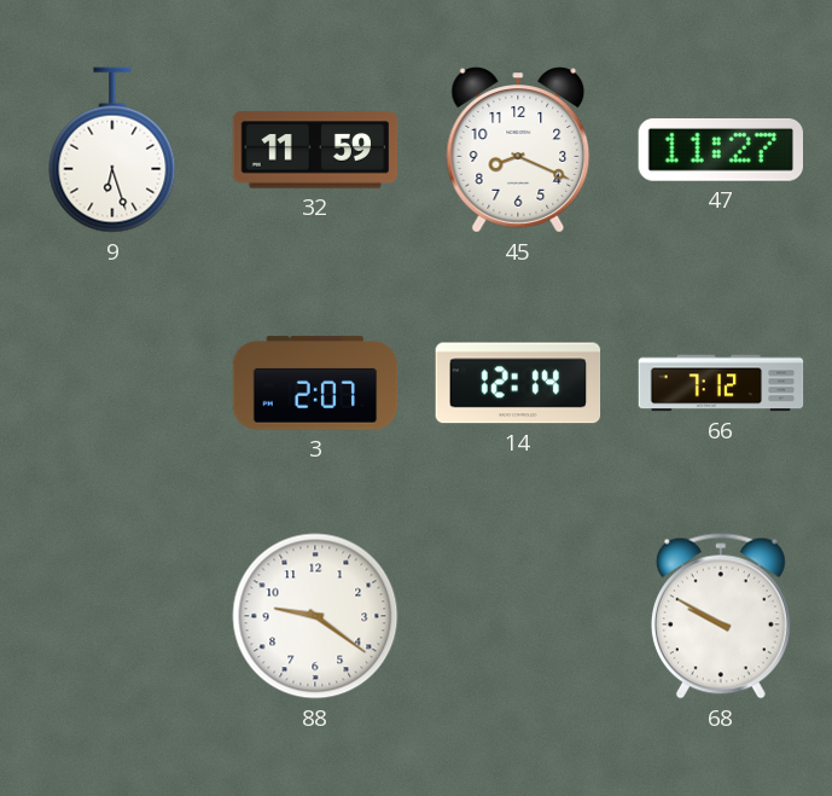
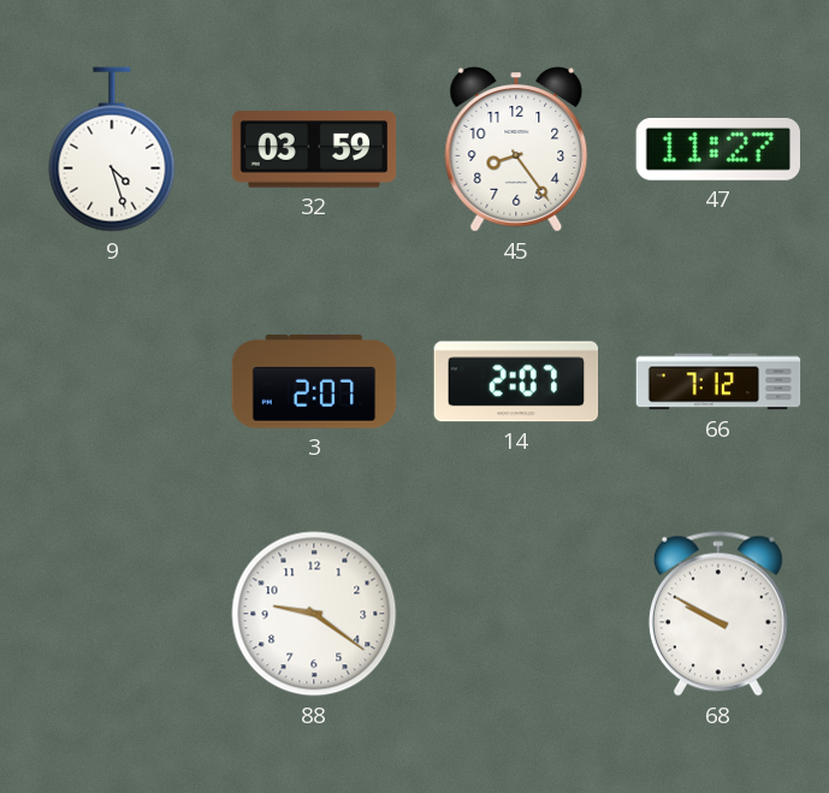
9: 6:27 -> 4:27
32: 11:59 -> 03:59
45: 8:19 -> 8:24
14: 12:14 -> 2:07
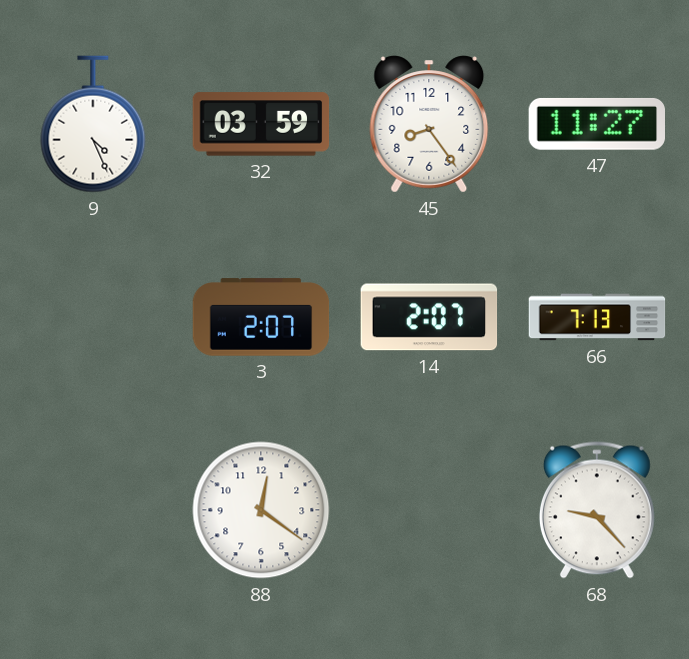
9: 4:27 -> 4:26
66: 7:12 -> 7:13
88: 9:21 -> 12:21
68: 9:50 -> 9:23
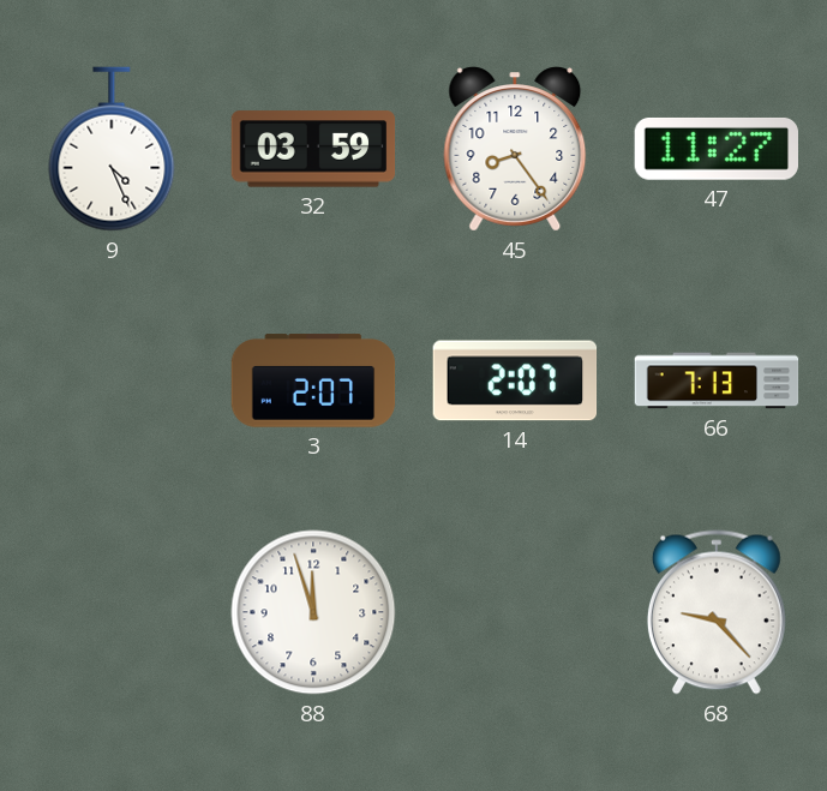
88: 12:21 -> 11:57
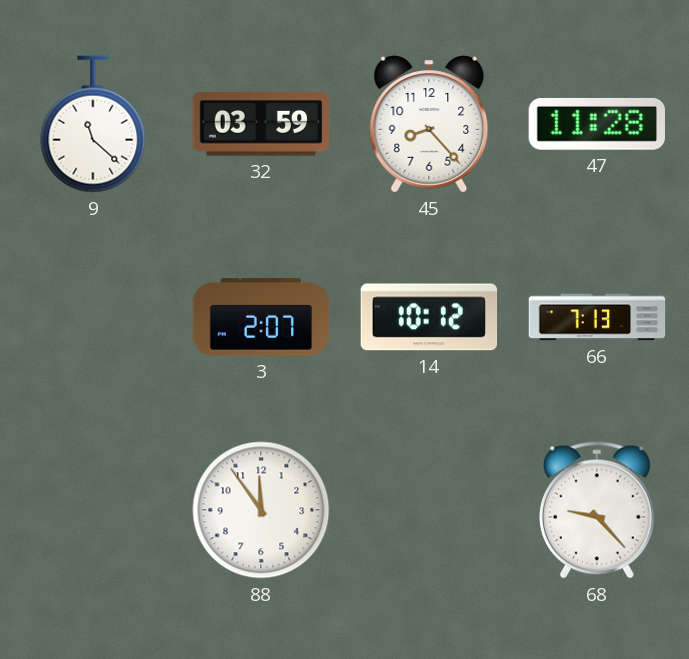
9: 4:26 -> 11:22
45: 8:24 -> 8:23
47: 11:27 -> 11:28
14: 2:07 -> 10:12
88: 11:57 -> 11:54
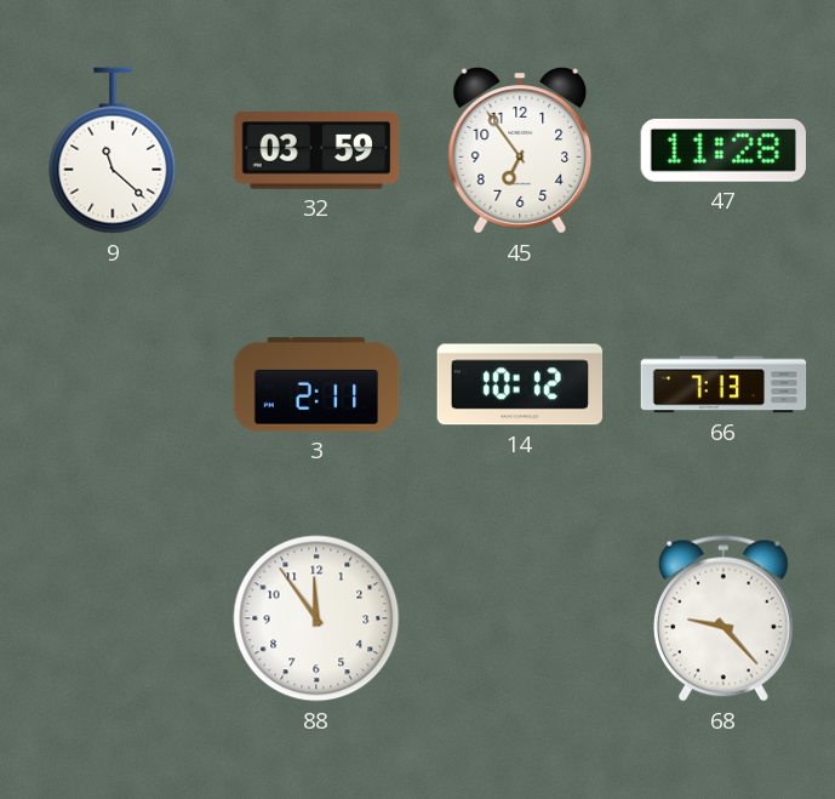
45: 8:23 -> 6:54
3: 2:07 -> 2:11
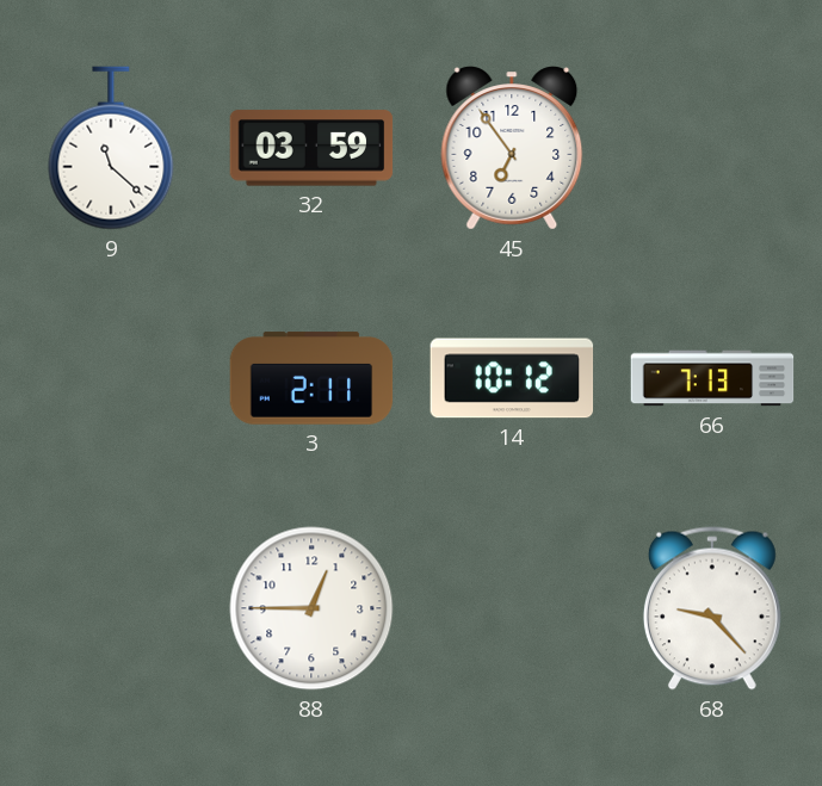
47: 11:28 -> none
88: 11:54 -> 12:45
